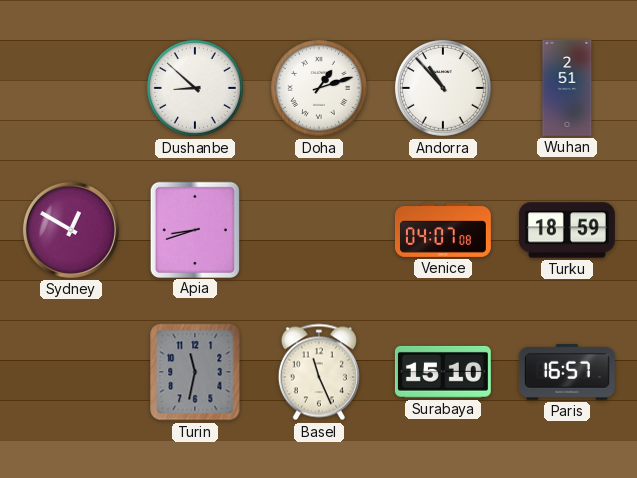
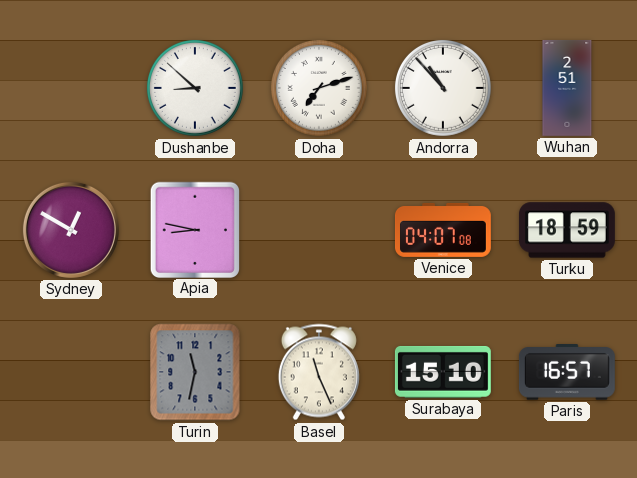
Doha: 1:12 -> 7:12
Apia: 8:42 -> 8:47
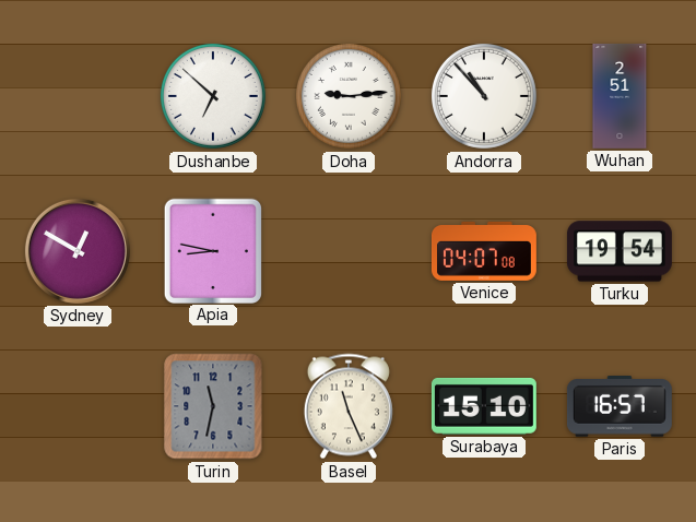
Dushanbe: 8:52 -> 6:52
Doha: 7:12 -> 9:14
Turku: 18:59 -> 19:54
